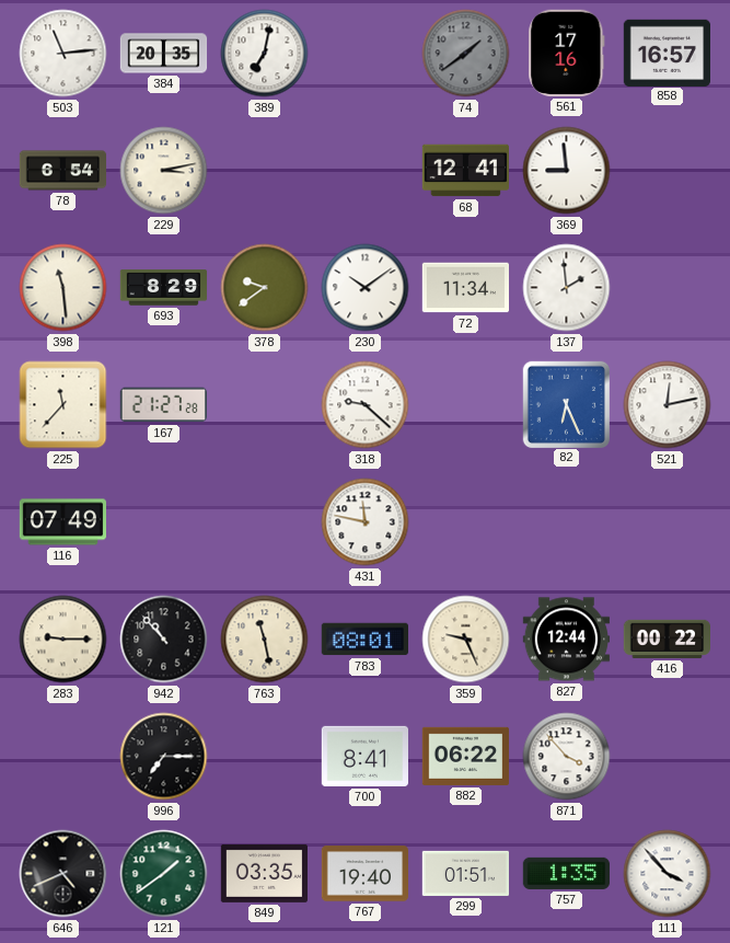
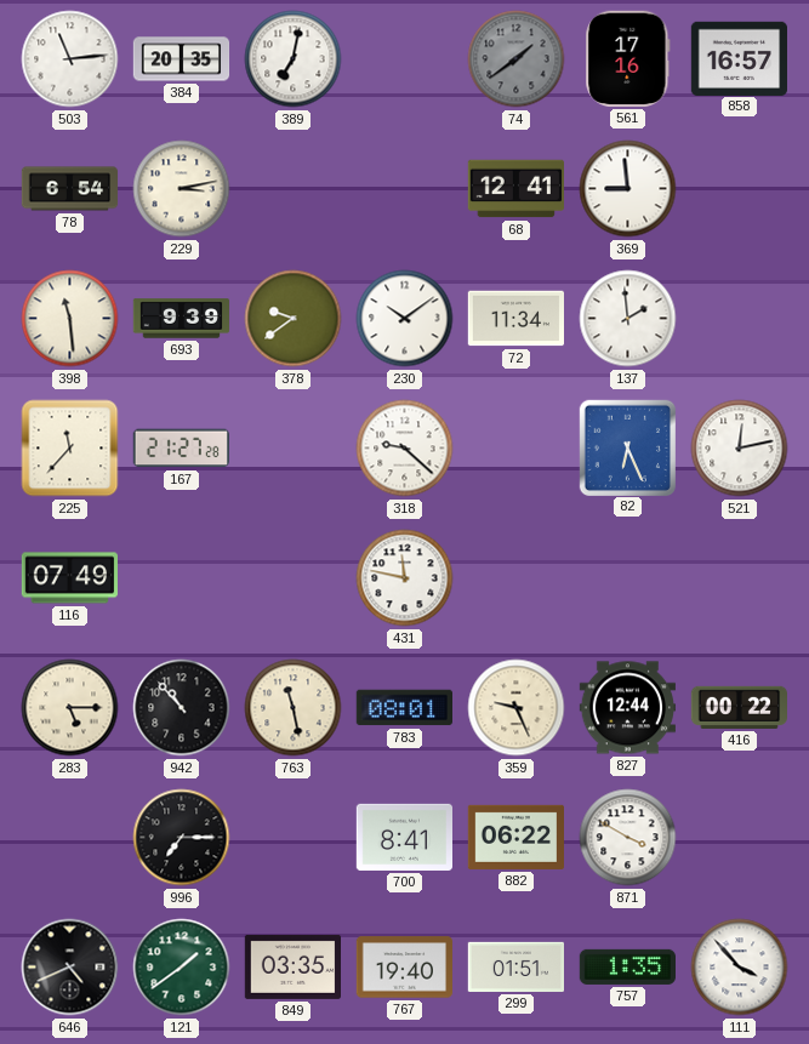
693: 8:29 -> 9:39
283: 9:15 -> 5:15
871: 3:53 -> 3:50
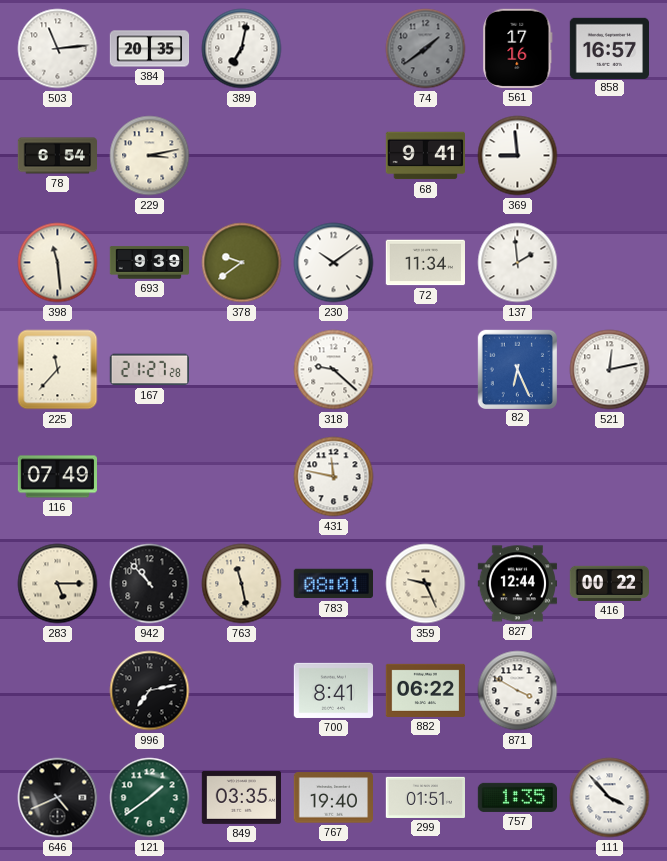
68: 12:41 -> 9:41
996: 7:15 -> 7:13
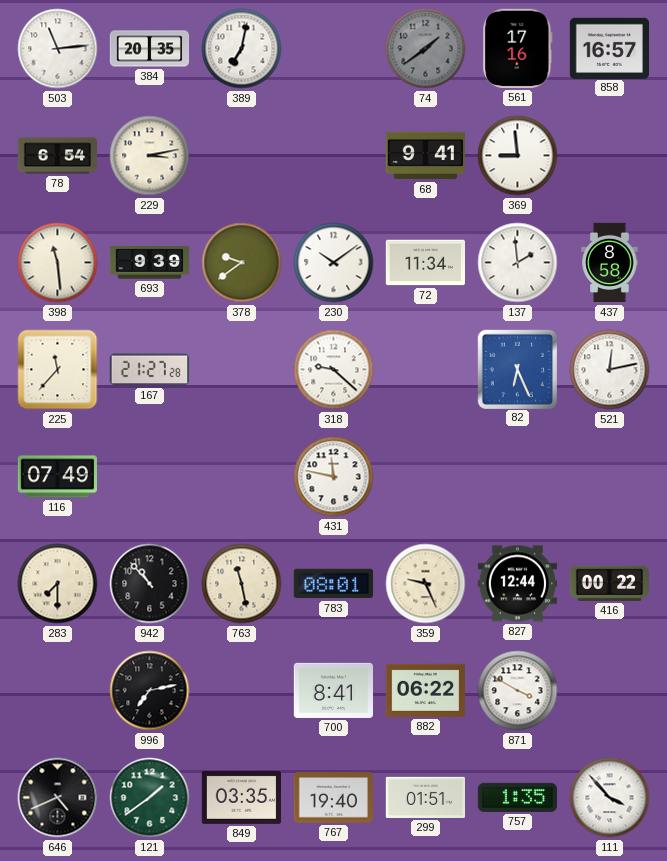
437: none -> 8:58
283: 5:15 -> 7:30
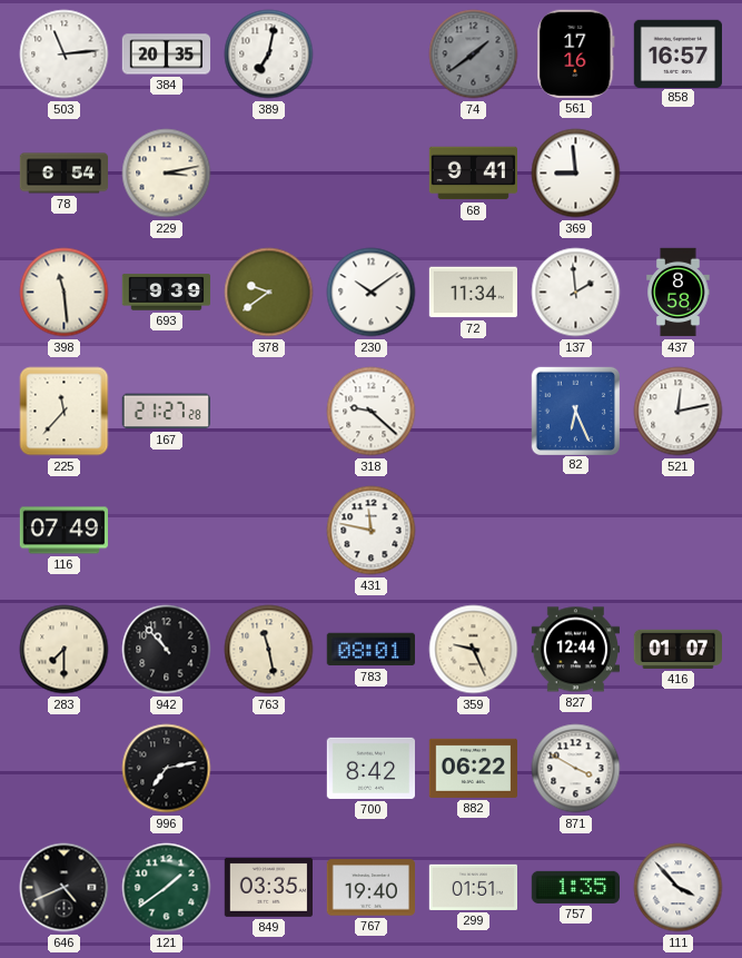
416: 00:22 -> 01:07
700: 8:41 -> 8:42
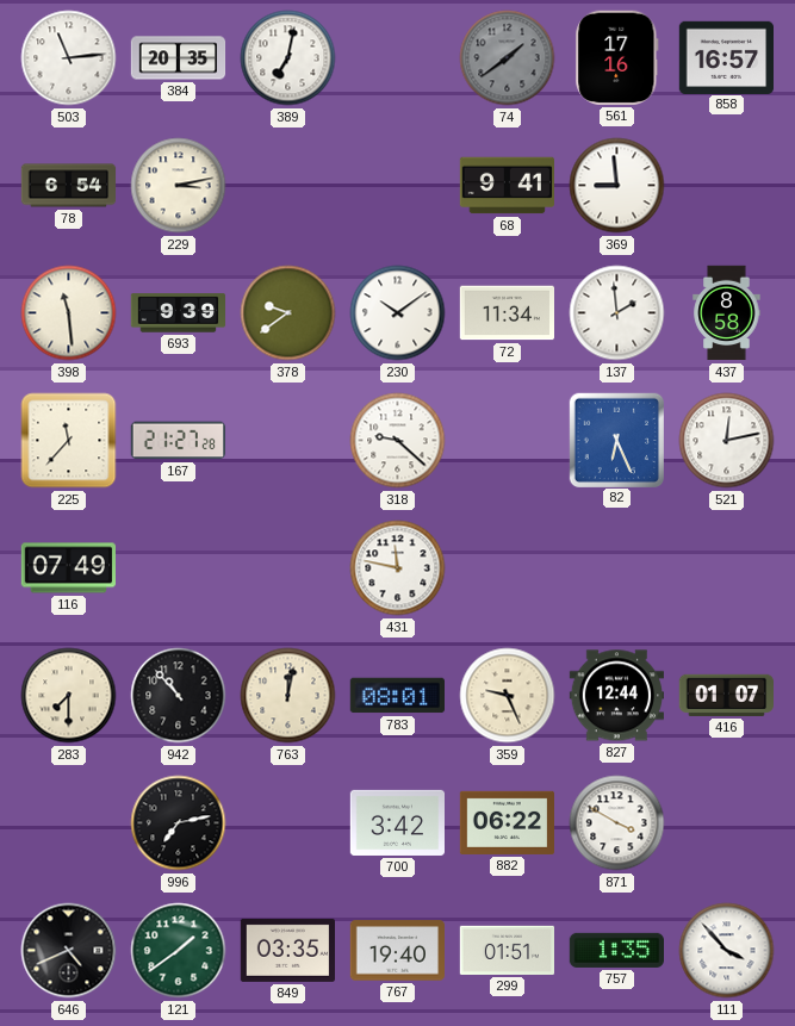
763: 11:28 -> 12:02
700: 8:42 -> 3:42
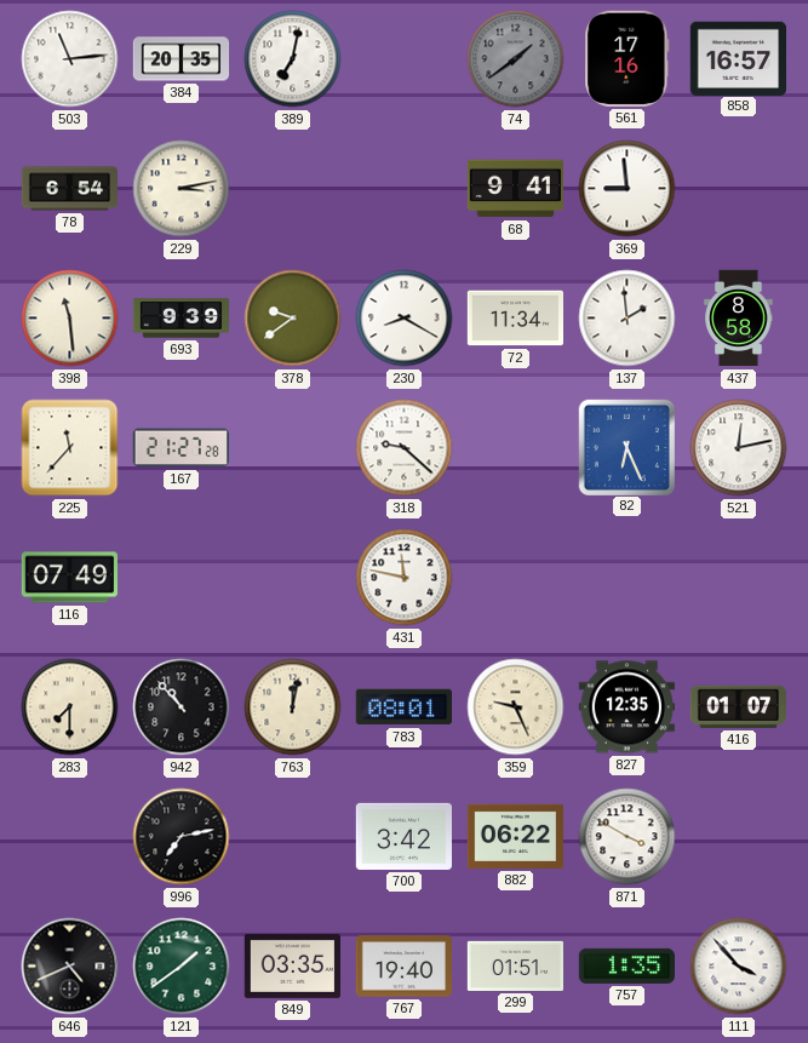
230: 10:09 -> 8:20
827: 12:44 -> 12:35
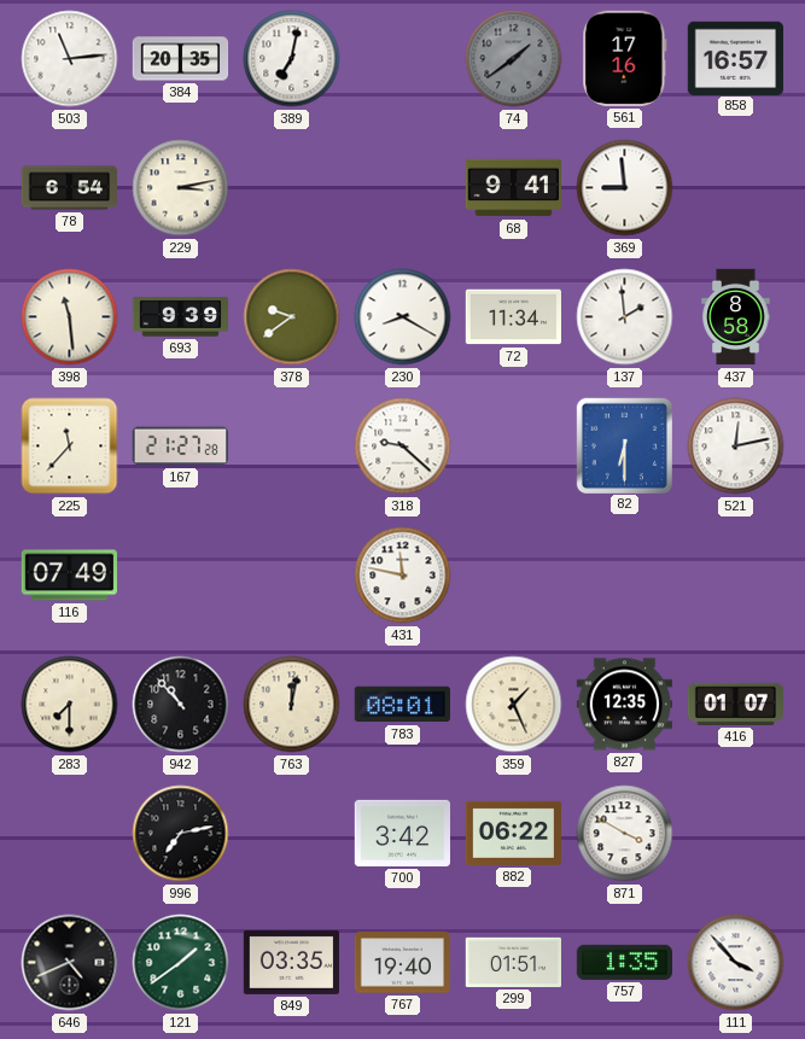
82: 6:26 -> 6:30
359: 9:26 -> 1:26
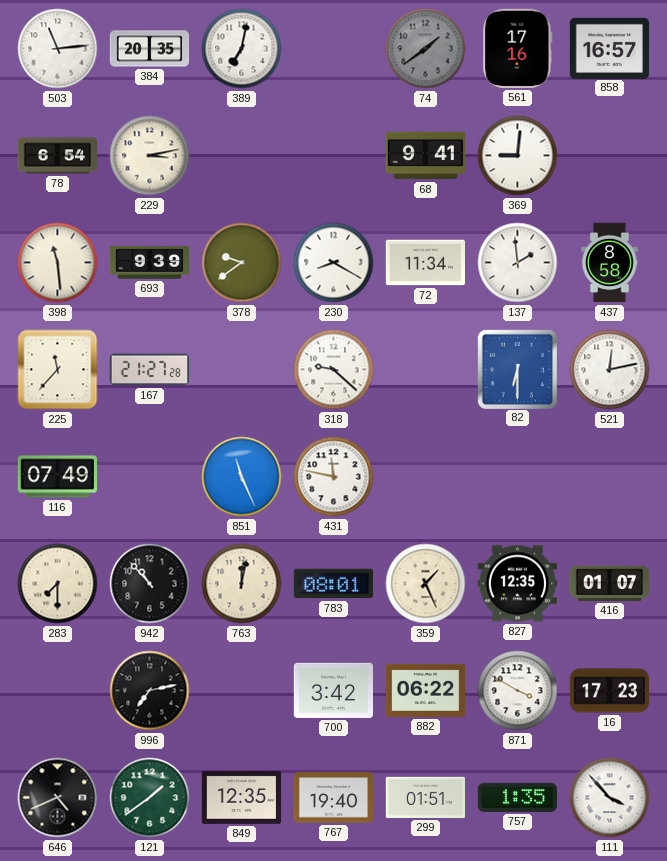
369: 8:59 -> 9:01
851: none -> 11:26
16: none -> 17:23
849: 03:35 -> 12:35
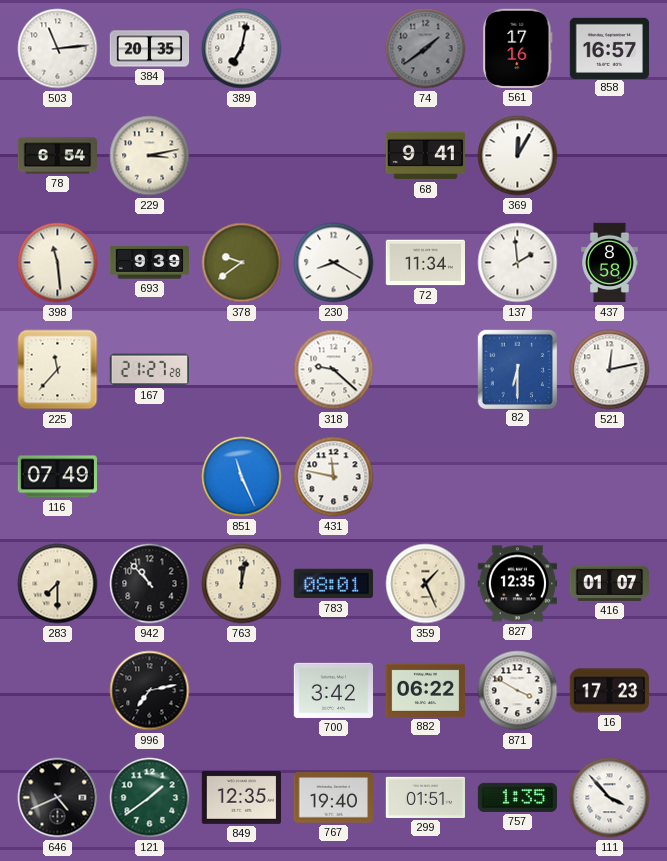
369: 9:01 -> 12:05
